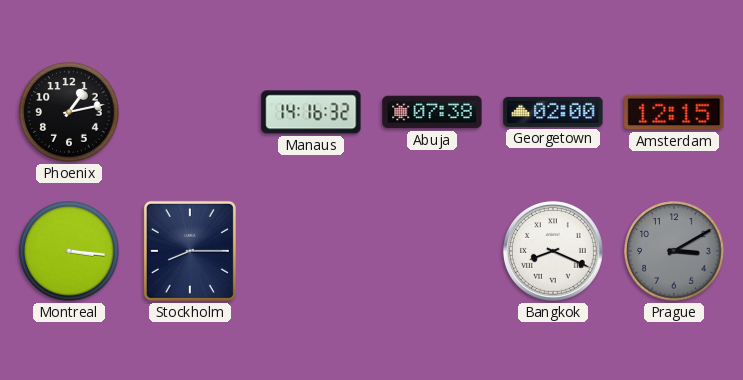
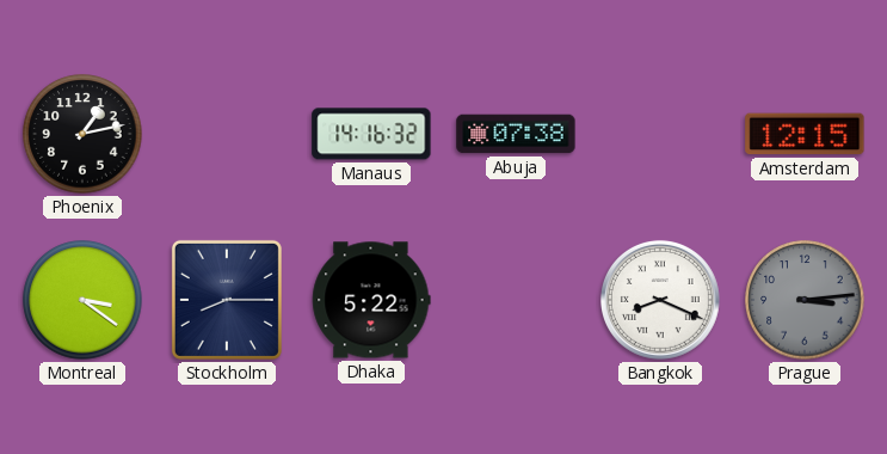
Georgetown: 02:00 -> none
Montreal: 3:16 -> 3:21
Dhaka: none -> 5:22
Prague: 3:10 -> 3:14
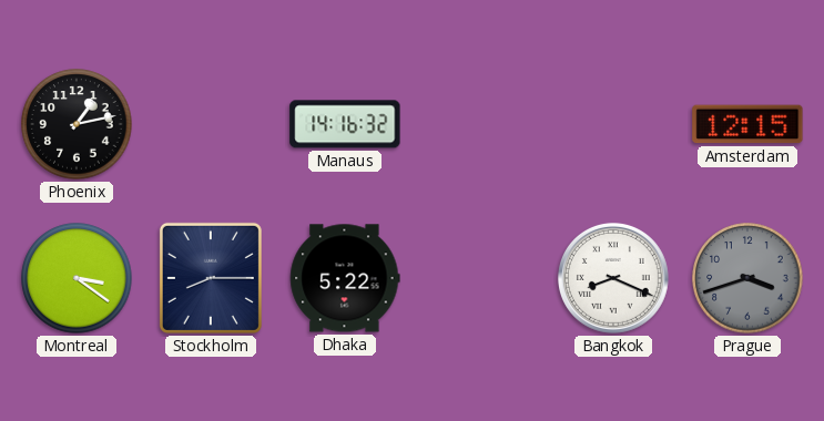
Abuja: 07:38 -> none
Prague: 3:14 -> 3:42
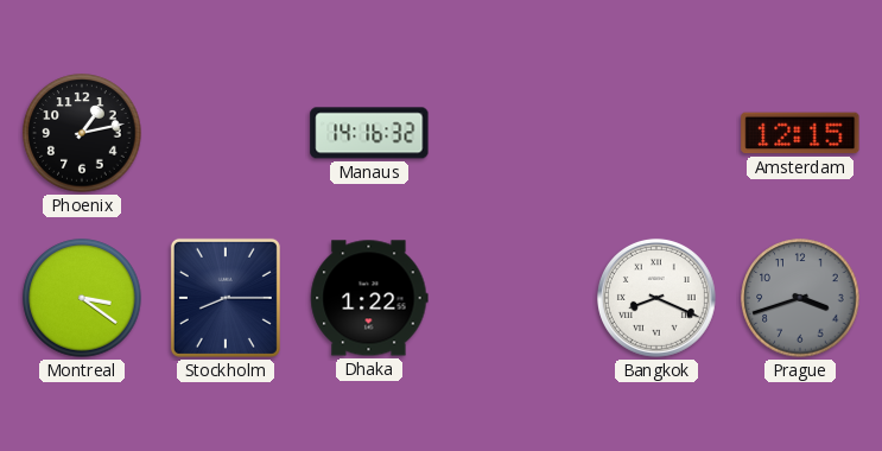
Dhaka: 5:22 -> 1:22
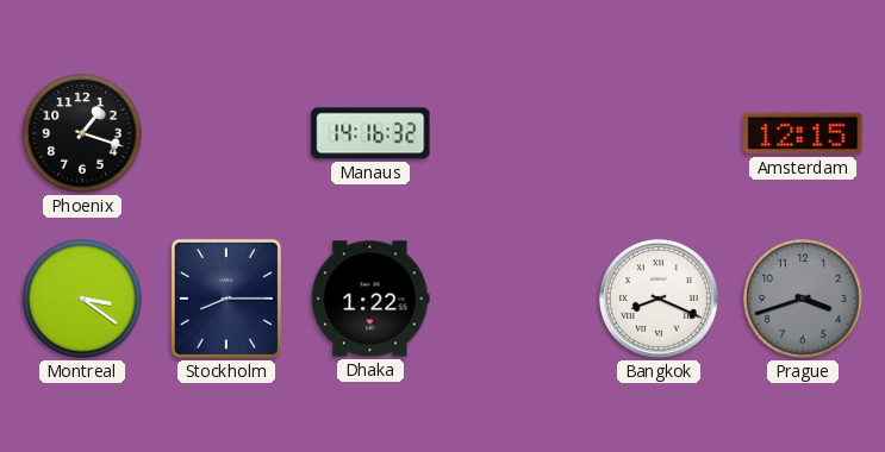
Phoenix: 1:13 -> 1:18
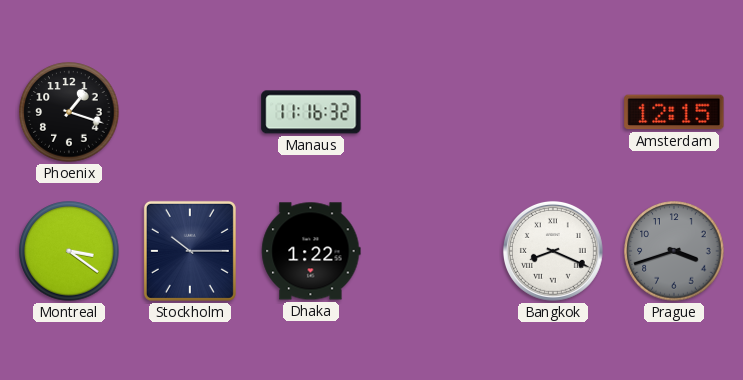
Manaus: 14:16 -> 11:16
Stockholm: 8:15 -> 10:15
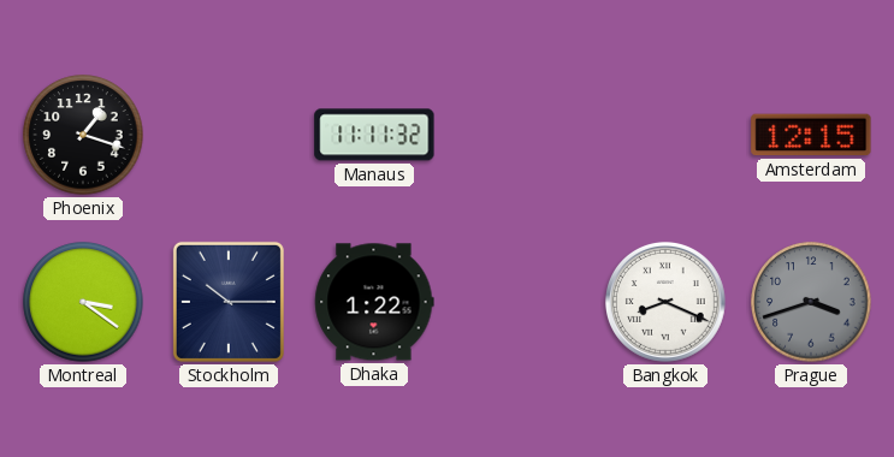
Manaus: 11:16 -> 11:11
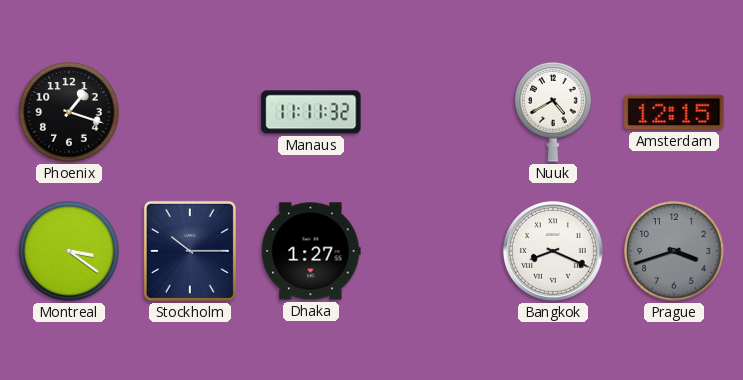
Nuuk: none -> 4:40
Dhaka: 1:22 -> 1:27
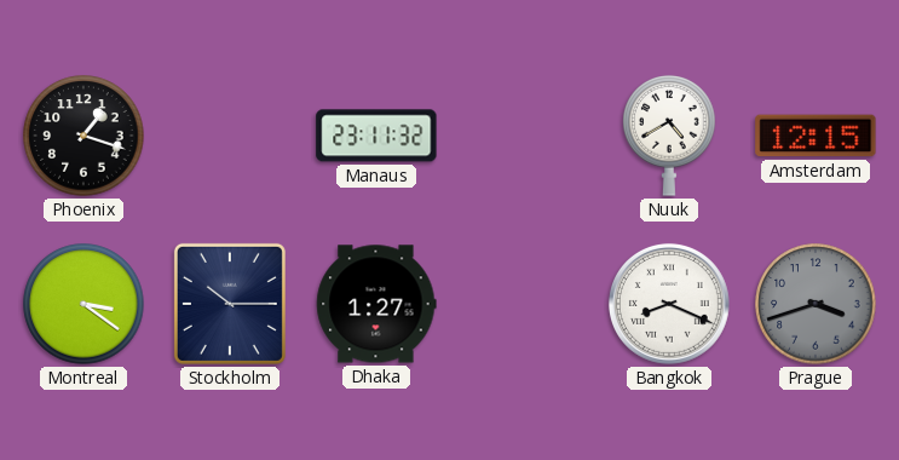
Manaus: 11:11 -> 23:11
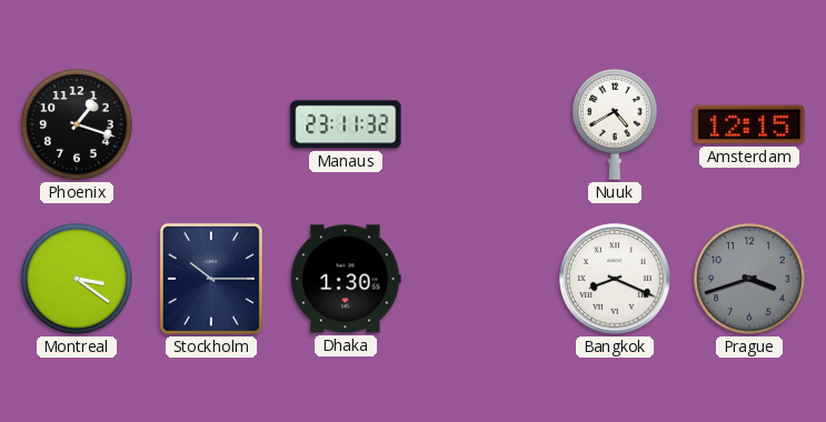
Dhaka: 1:27 -> 1:30
